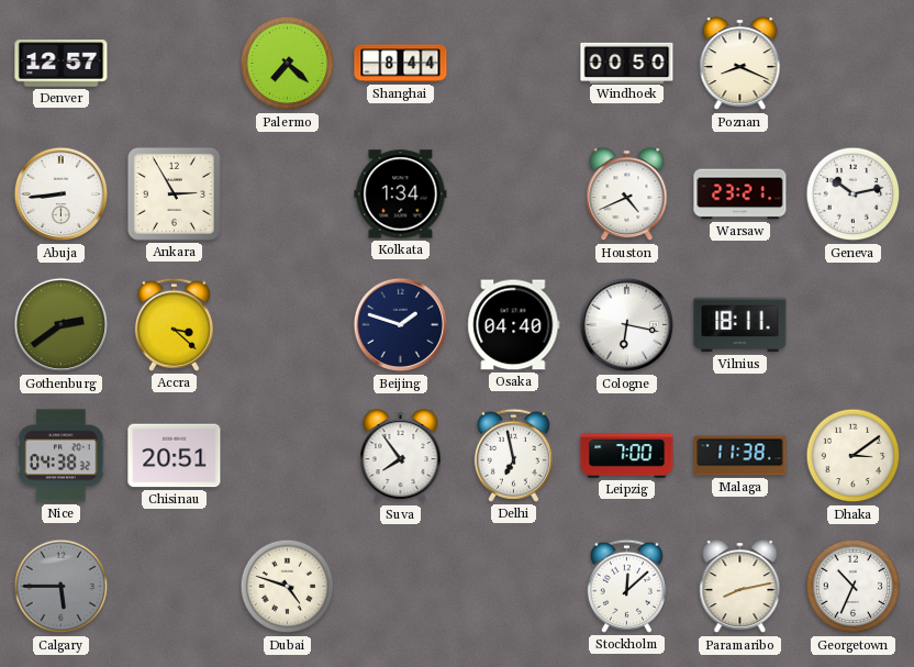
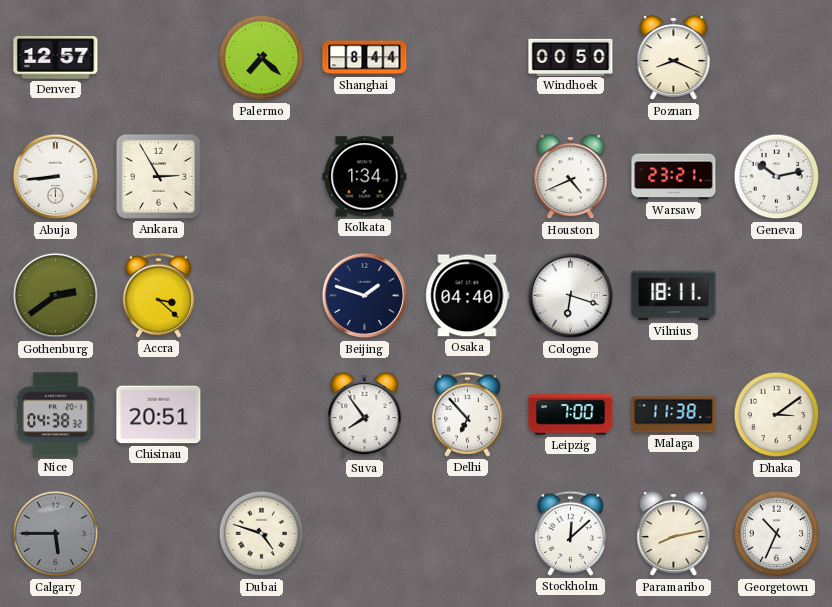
Cologne: 6:17 -> 6:18
Delhi: 6:58 -> 6:53
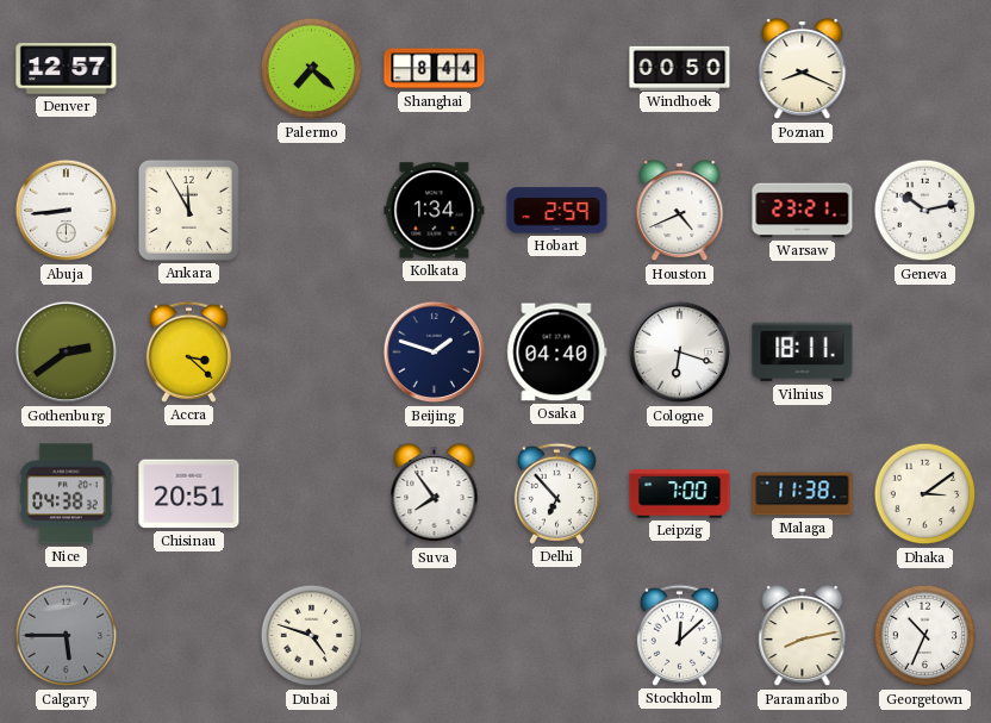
Ankara: 2:55 -> 11:55
Hobart: none -> 2:59
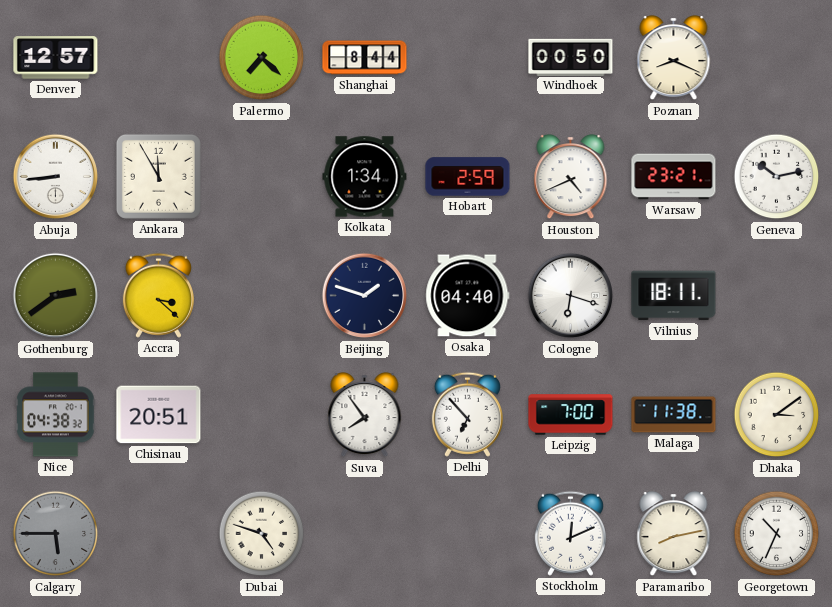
Stockholm: 12:08 -> 12:11
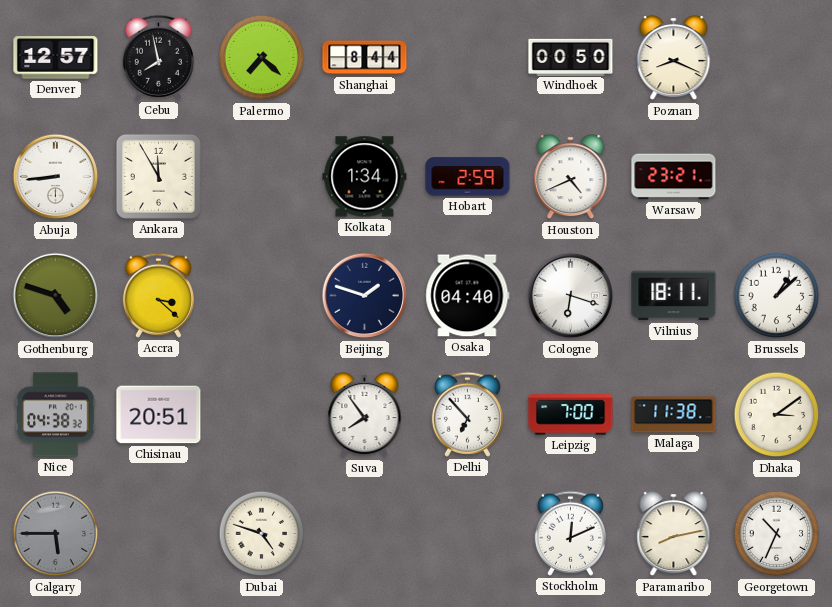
Cebu: none -> 7:58
Geneva: 10:13 -> none
Gothenburg: 2:39 -> 4:48
Brussels: none -> 1:08
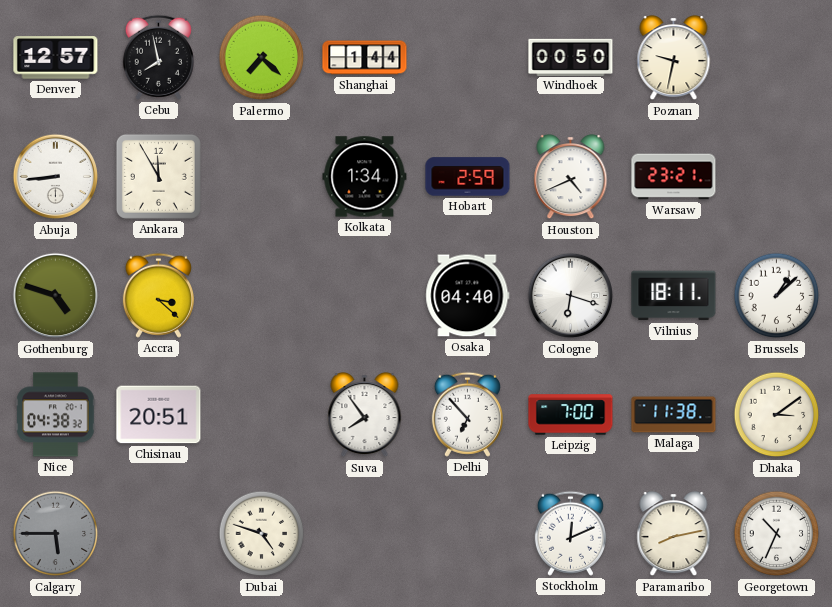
Shanghai: 8:44 -> 1:44
Poznan: 8:19 -> 9:32
Beijing: 1:48 -> none
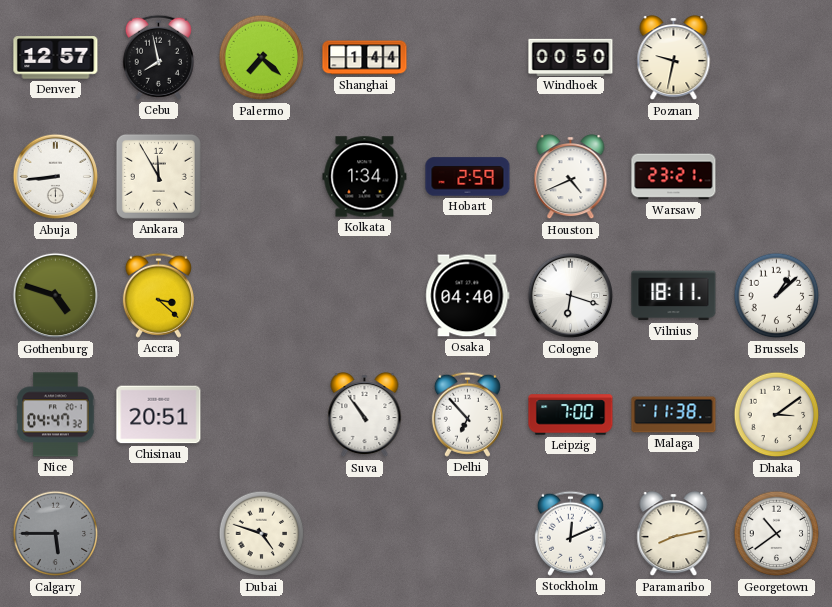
Nice: 04:38 -> 04:47
Suva: 7:54 -> 10:54
Georgetown: 10:34 -> 10:39
